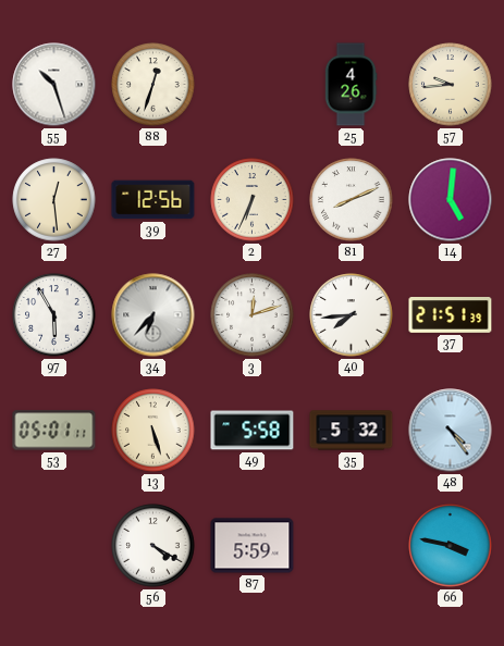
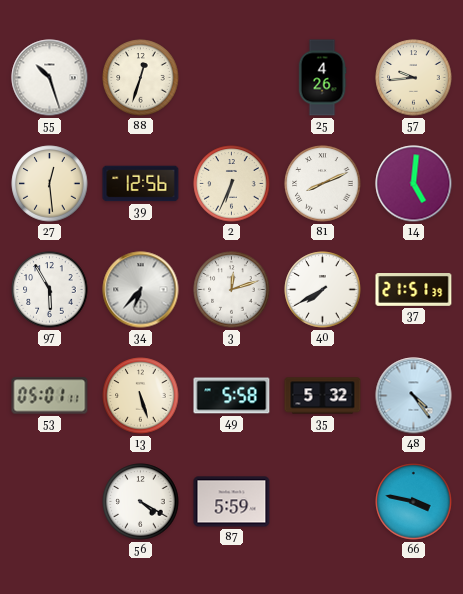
40: 7:44 -> 7:40
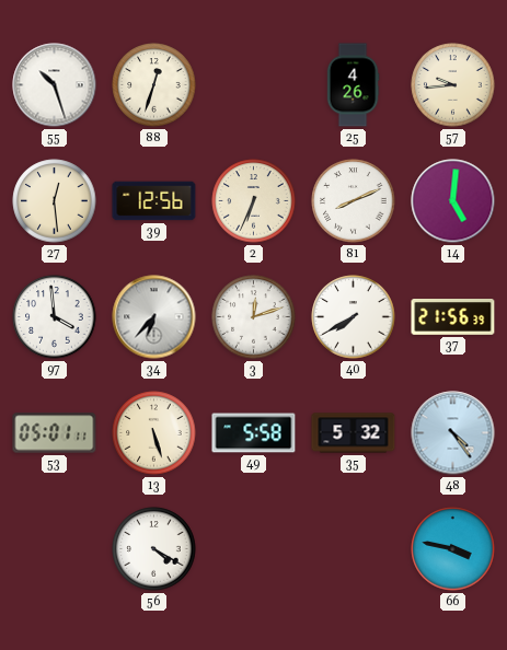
97: 5:55 -> 3:59
37: 21:51 -> 21:56
87: 5:59 -> none
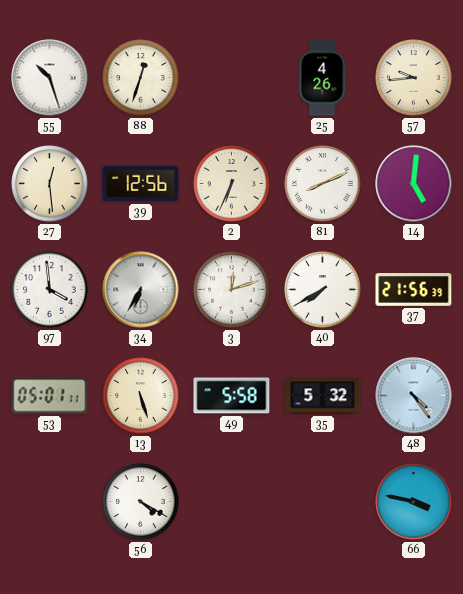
34: 6:37 -> 6:35
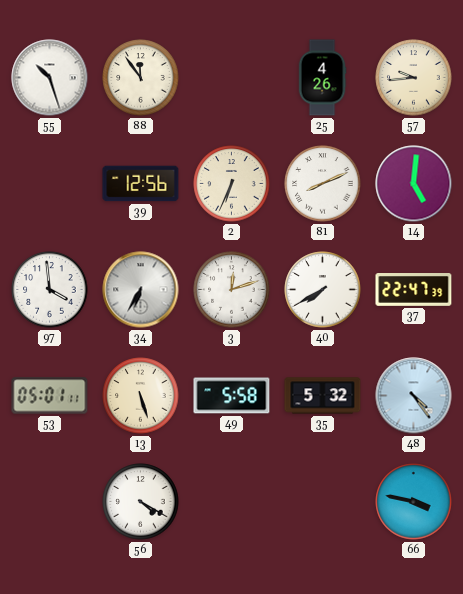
88: 12:33 -> 11:54
27: 12:29 -> none
37: 21:56 -> 22:47
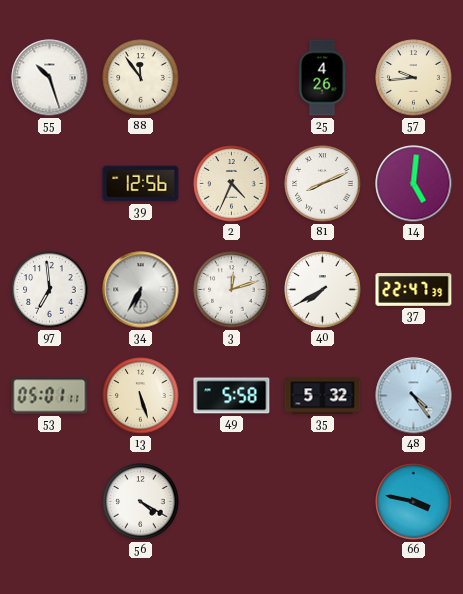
2: 6:34 -> 4:34
97: 3:59 -> 6:59
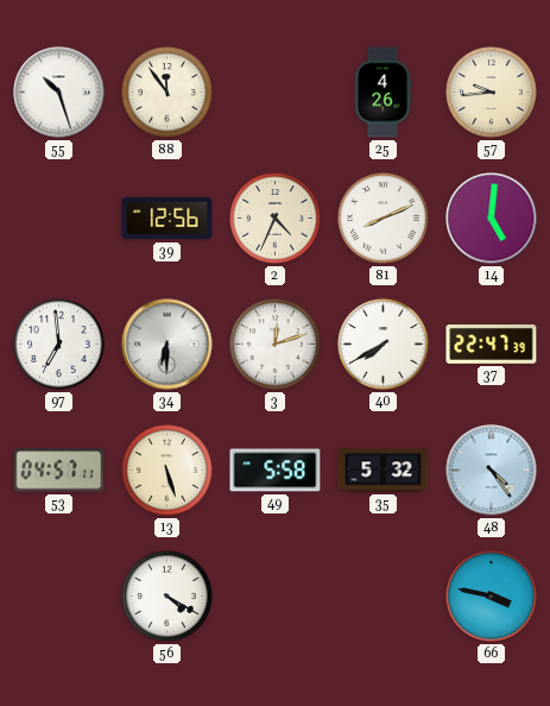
34: 6:35 -> 6:30
53: 05:01 -> 04:57
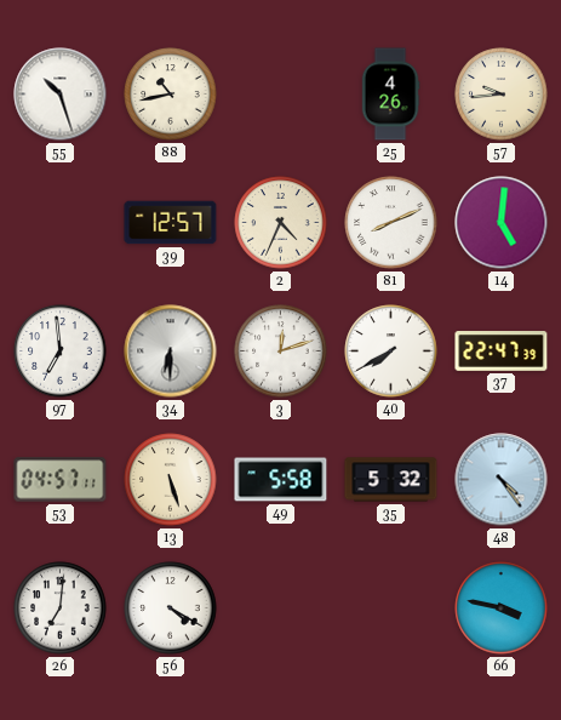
88: 11:54 -> 10:43
39: 12:56 -> 12:57
26: none -> 7:01
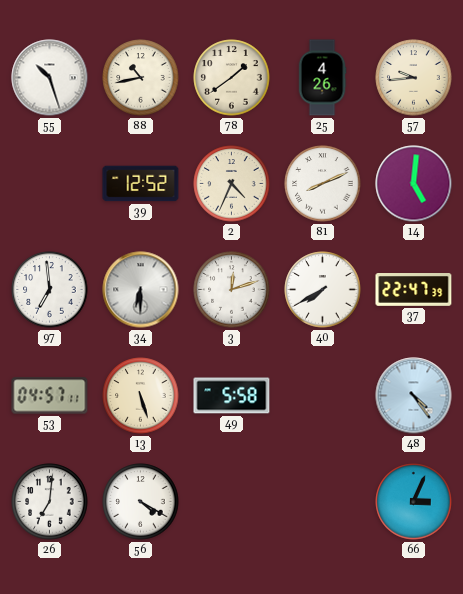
78: none -> 1:39
39: 12:57 -> 12:52
35: 5:32 -> none
66: 3:47 -> 3:04
